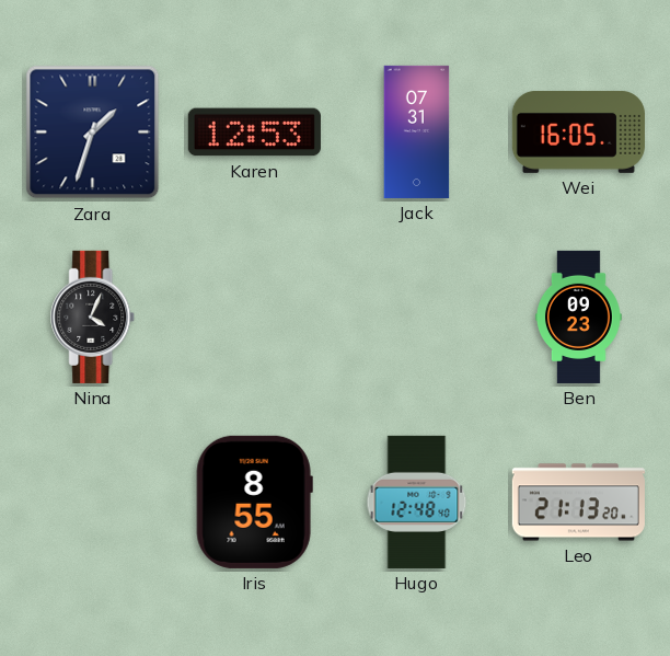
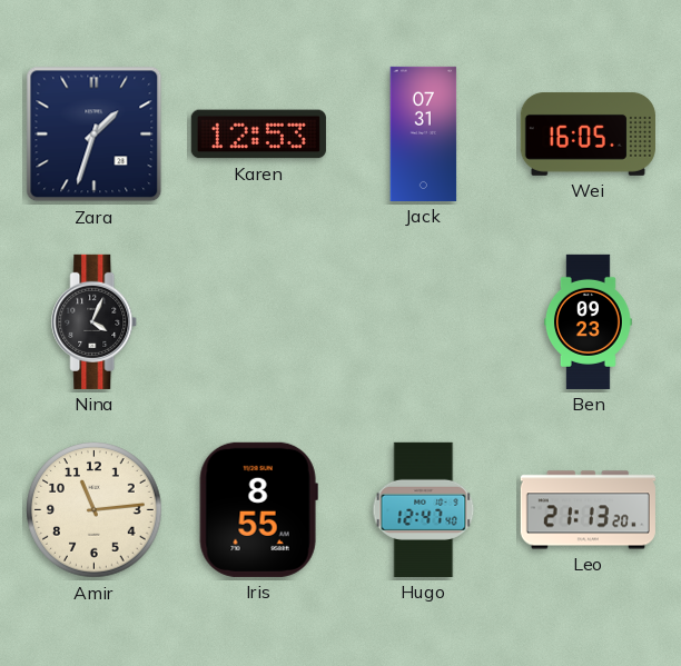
Amir: none -> 11:14
Hugo: 12:48 -> 12:47
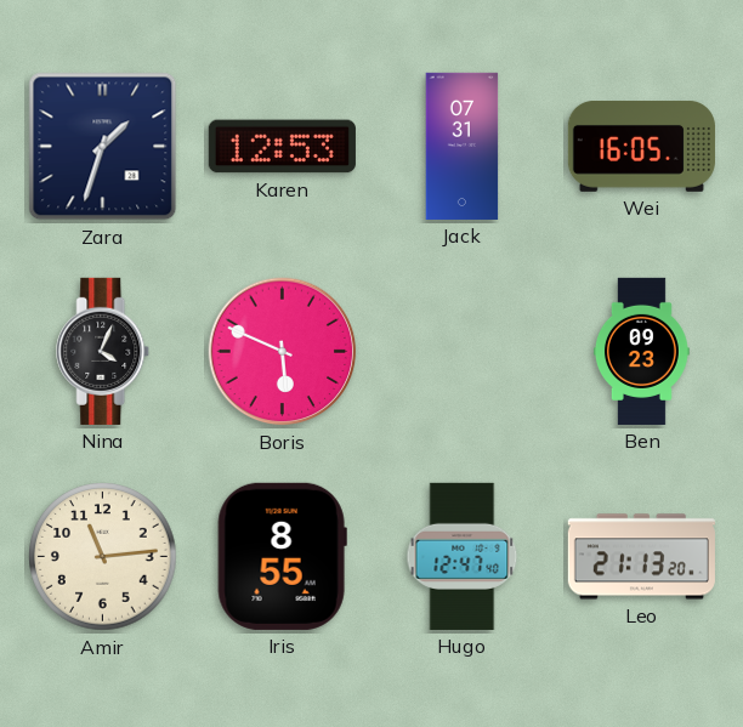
Boris: none -> 5:49
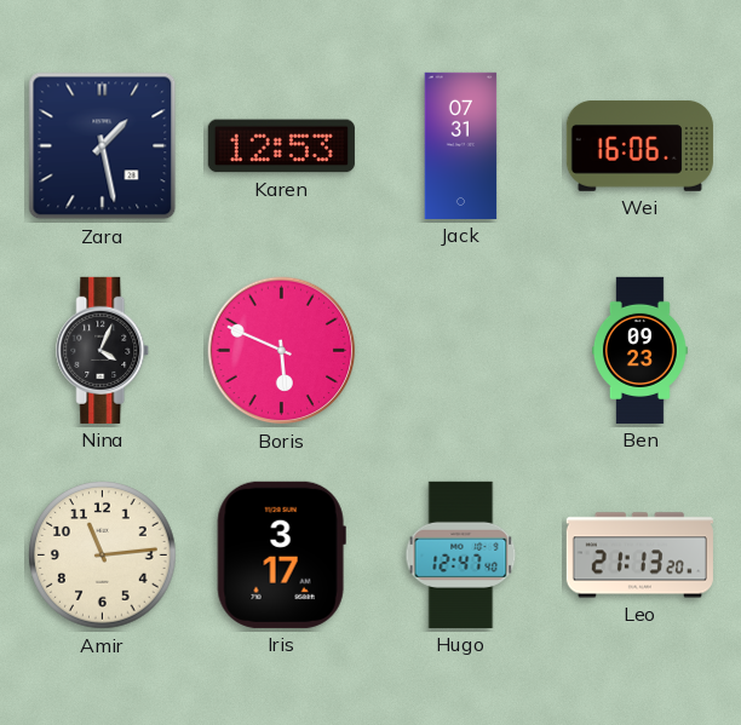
Zara: 1:33 -> 1:28
Wei: 16:05 -> 16:06
Iris: 8:55 -> 3:17
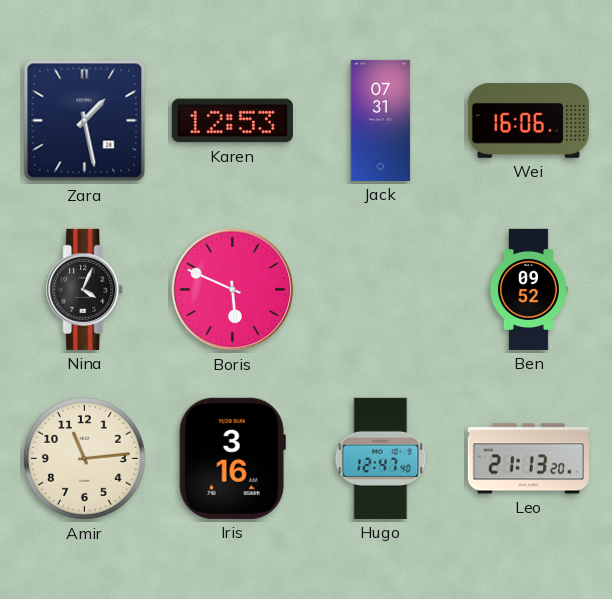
Ben: 09:23 -> 09:52
Iris: 3:17 -> 3:16
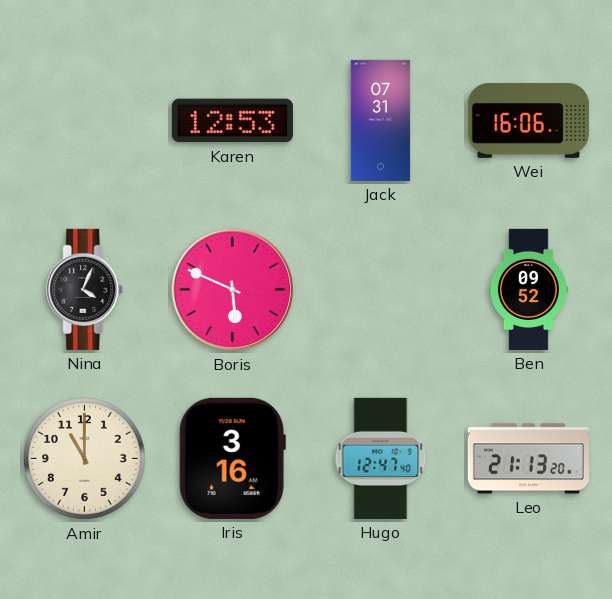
Zara: 1:28 -> none
Amir: 11:14 -> 11:00
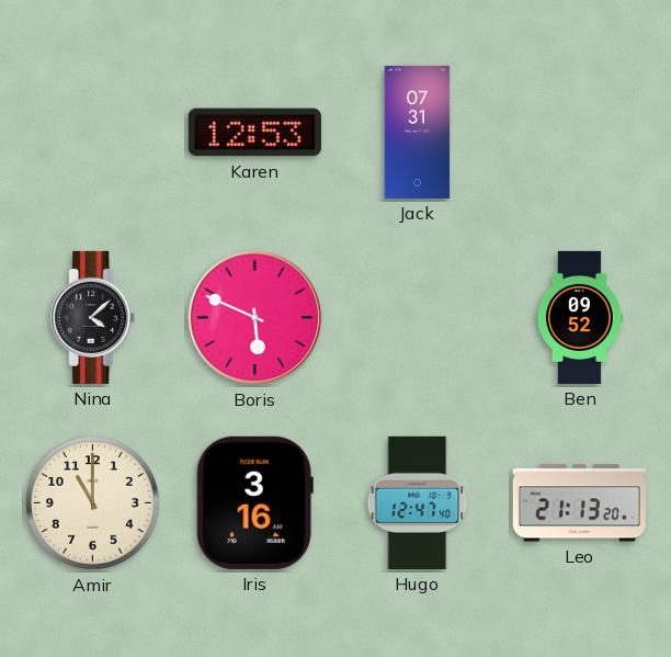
Wei: 16:06 -> none
Nina: 4:04 -> 4:08
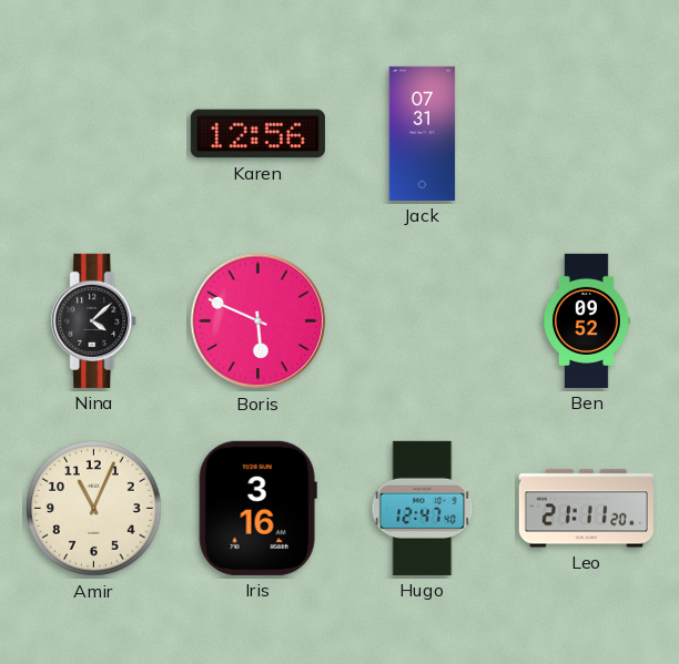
Karen: 12:53 -> 12:56
Amir: 11:00 -> 11:04
Leo: 21:13 -> 21:11
